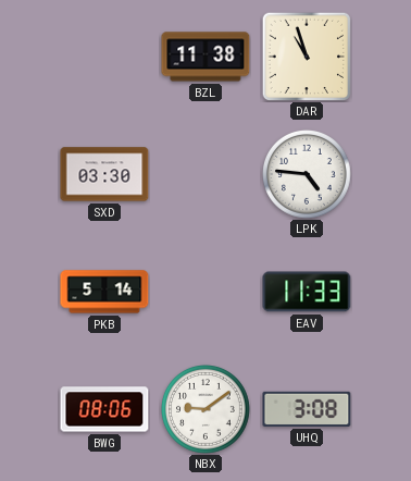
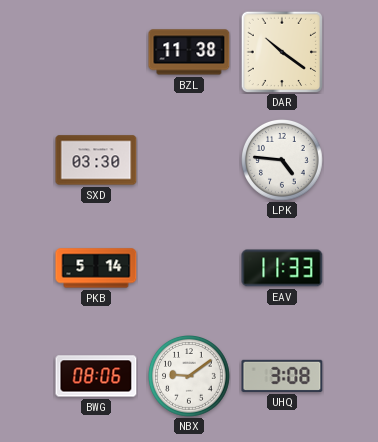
DAR: 10:57 -> 10:21
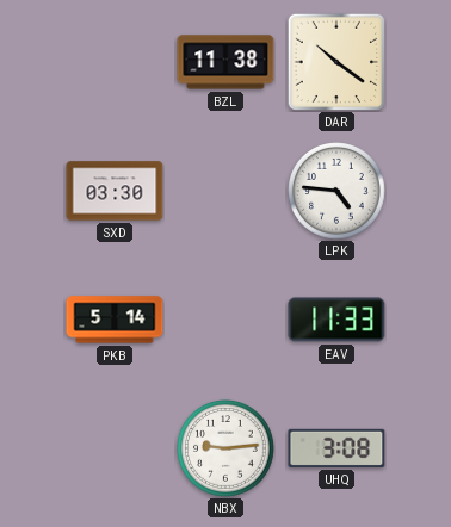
BWG: 08:06 -> none
NBX: 9:09 -> 9:14
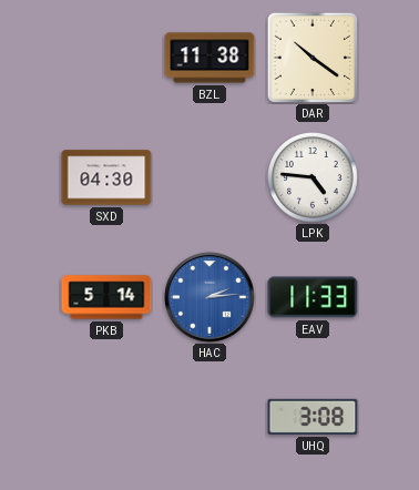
SXD: 03:30 -> 04:30
HAC: none -> 2:14
NBX: 9:14 -> none
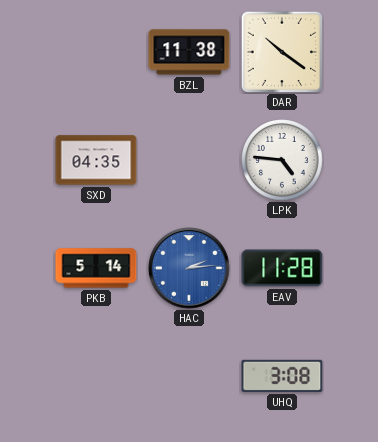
SXD: 04:30 -> 04:35
EAV: 11:33 -> 11:28
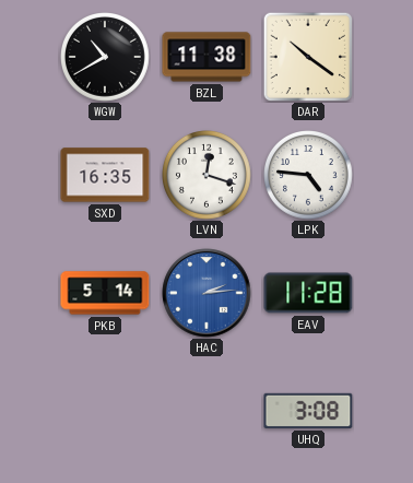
WGW: none -> 10:40
SXD: 04:35 -> 16:35
LVN: none -> 12:18
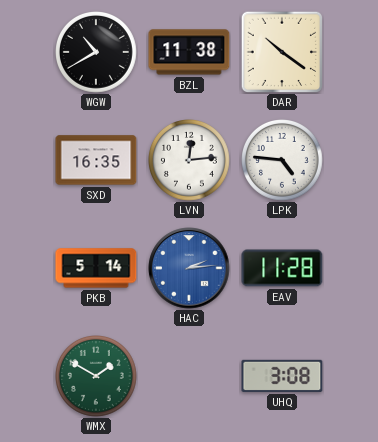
LVN: 12:18 -> 12:14
WMX: none -> 1:50
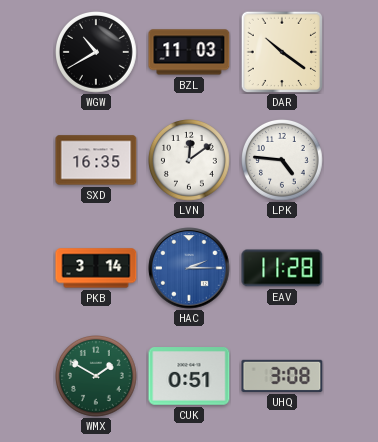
BZL: 11:38 -> 11:03
LVN: 12:14 -> 12:09
PKB: 5:14 -> 3:14
HAC: 2:14 -> 2:15
CUK: none -> 0:51
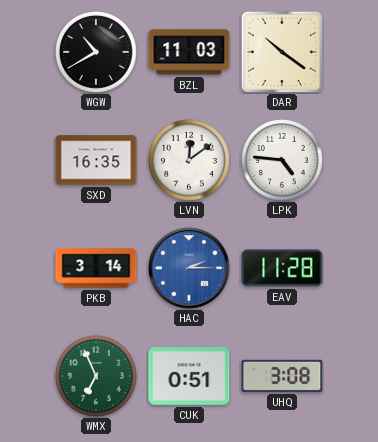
WMX: 1:50 -> 6:56
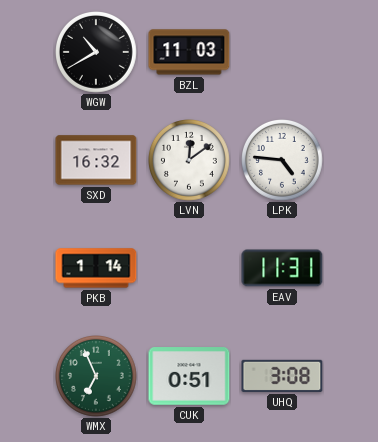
DAR: 10:21 -> none
SXD: 16:35 -> 16:32
PKB: 3:14 -> 1:14
HAC: 2:15 -> none
EAV: 11:28 -> 11:31
